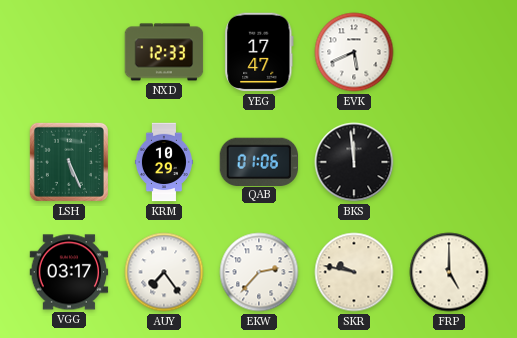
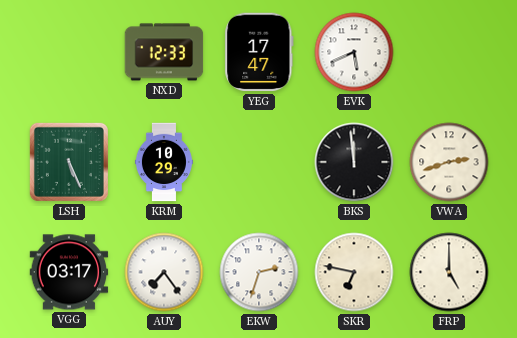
QAB: 01:06 -> none
VWA: none -> 2:42
EKW: 2:37 -> 2:33
SKR: 9:47 -> 6:47
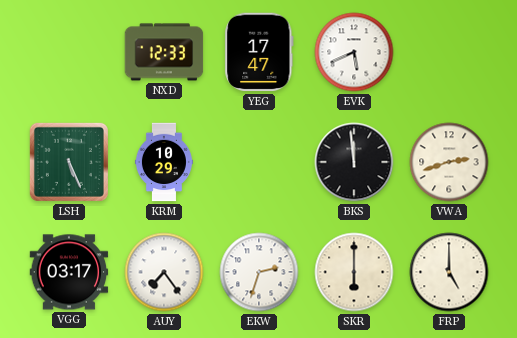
SKR: 6:47 -> 6:00
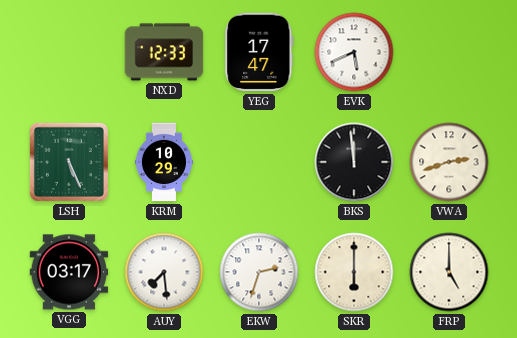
AUY: 7:24 -> 7:29
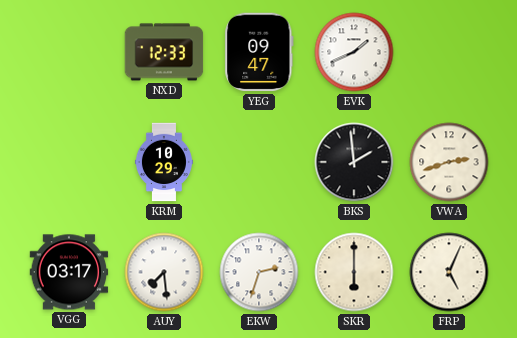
YEG: 17:47 -> 09:47
EVK: 5:41 -> 1:41
LSH: 5:26 -> none
BKS: 11:59 -> 1:59
FRP: 5:00 -> 5:04
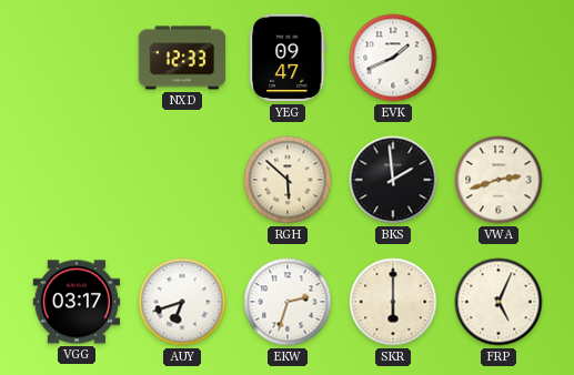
KRM: 10:29 -> none
RGH: none -> 5:52
AUY: 7:29 -> 6:42
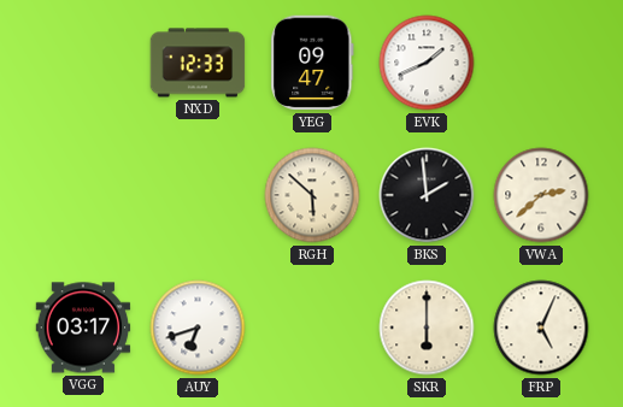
VWA: 2:42 -> 2:38
EKW: 2:33 -> none
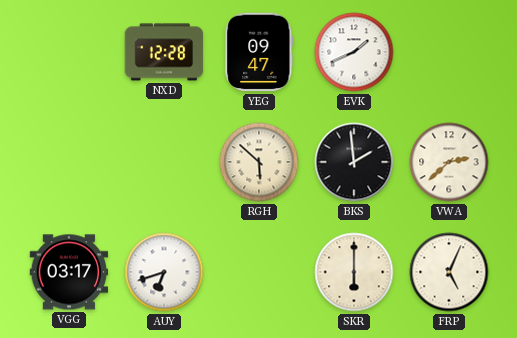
NXD: 12:33 -> 12:28
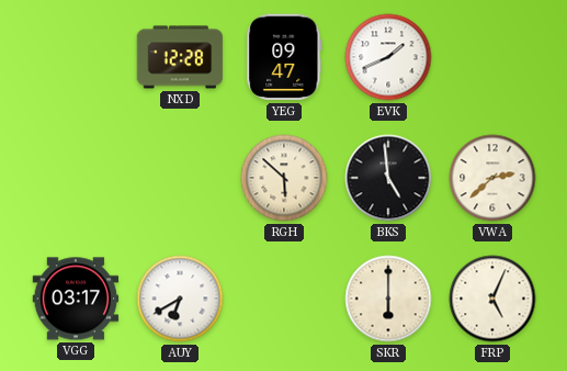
BKS: 1:59 -> 4:59
AUY: 6:42 -> 6:40
